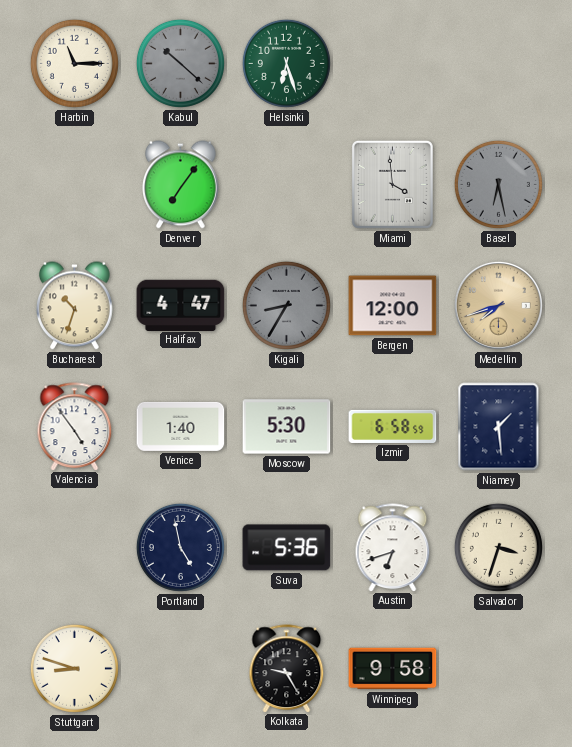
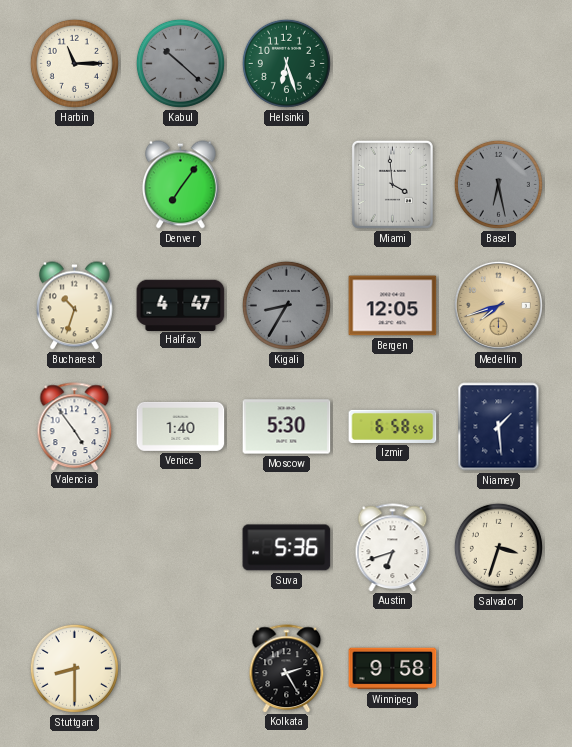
Bergen: 12:00 -> 12:05
Portland: 4:58 -> none
Stuttgart: 8:48 -> 8:30
Kolkata: 9:25 -> 2:25
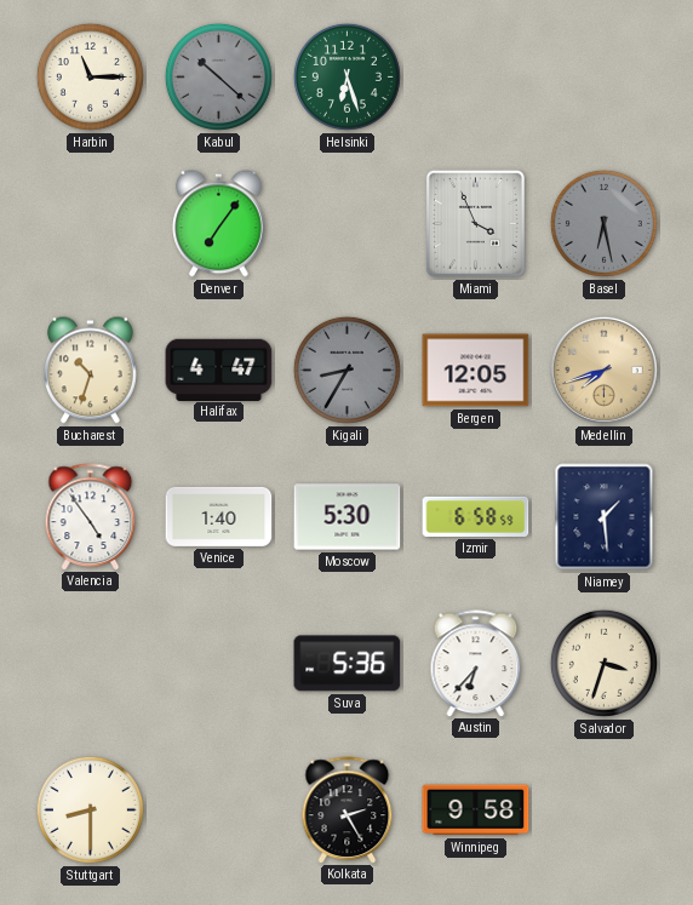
Miami: 3:59 -> 3:56
Austin: 6:42 -> 6:37
